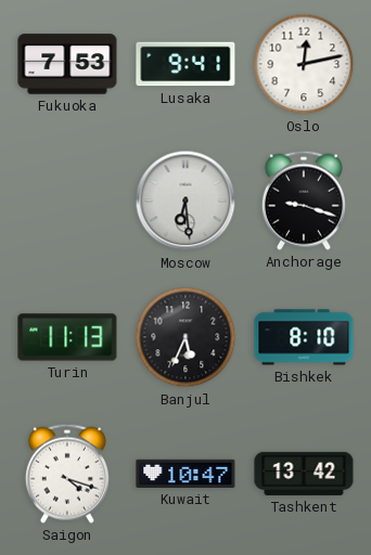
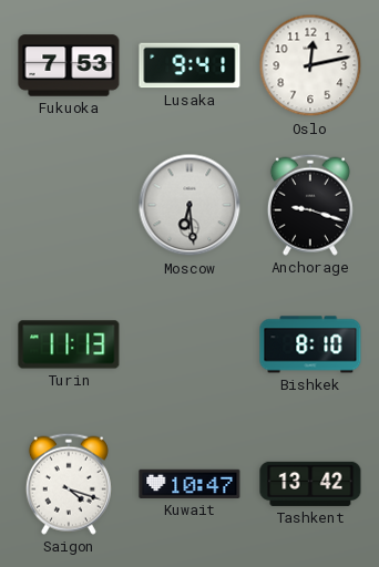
Banjul: 5:34 -> none
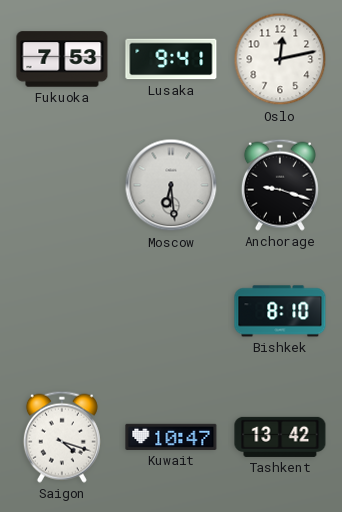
Turin: 11:13 -> none
